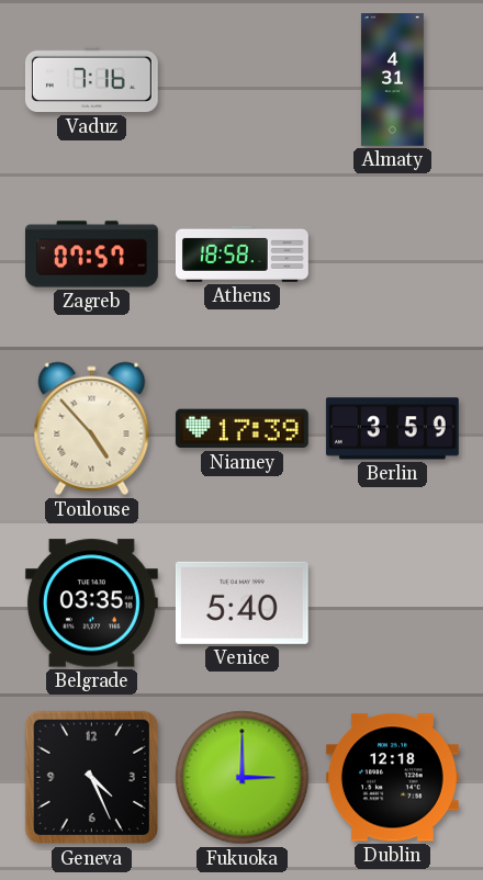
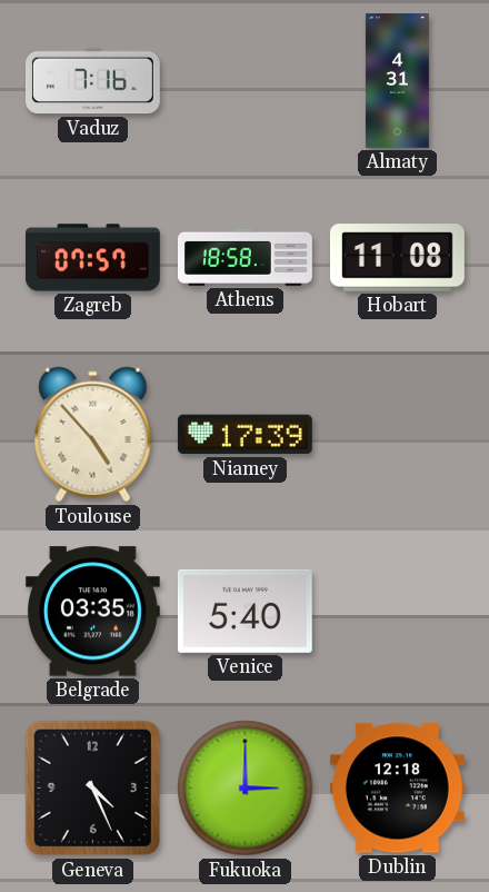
Hobart: none -> 11:08
Berlin: 3:59 -> none
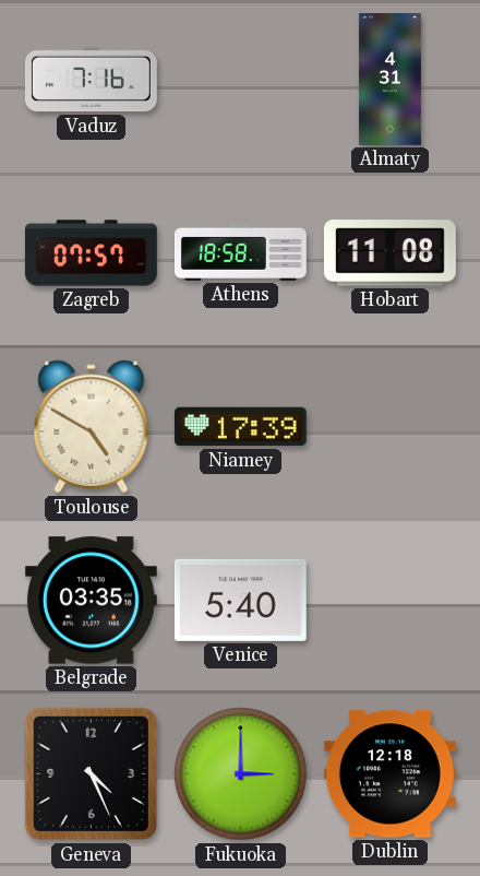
Toulouse: 4:53 -> 4:50
